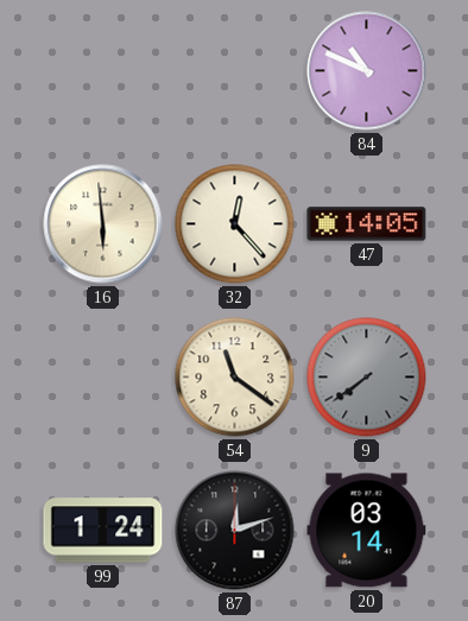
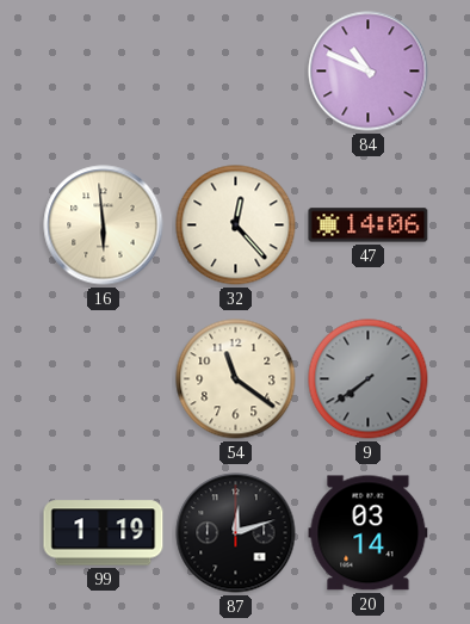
47: 14:05 -> 14:06
99: 1:24 -> 1:19
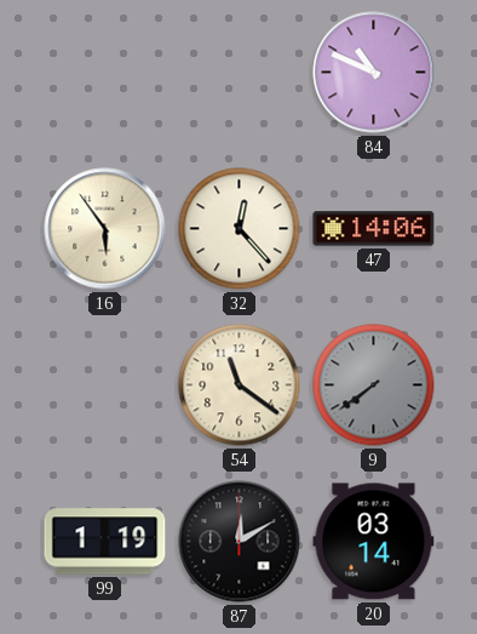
16: 5:59 -> 5:54
87: 12:12 -> 12:10
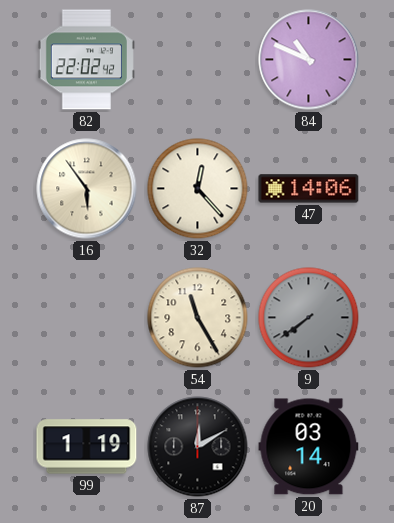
82: none -> 22:02
54: 11:21 -> 11:25
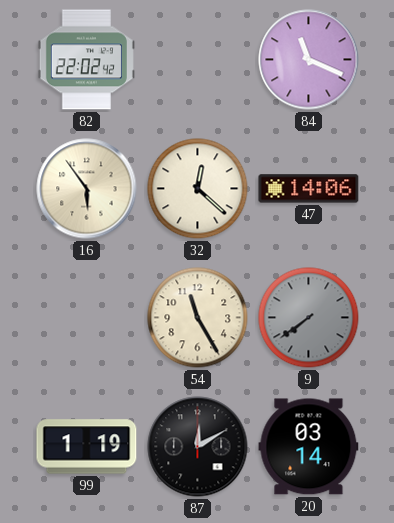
84: 10:49 -> 11:19
32: 12:23 -> 12:22
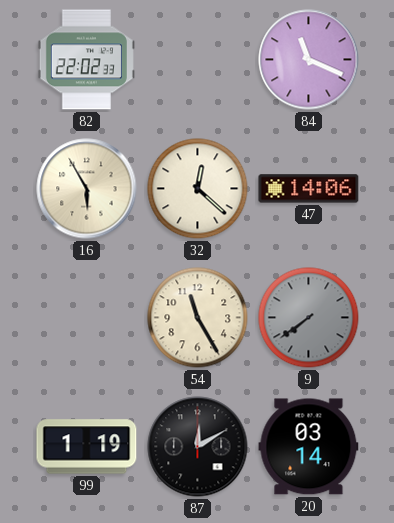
82: 22:02:42 -> 22:02:33
16: 5:54 -> 5:55
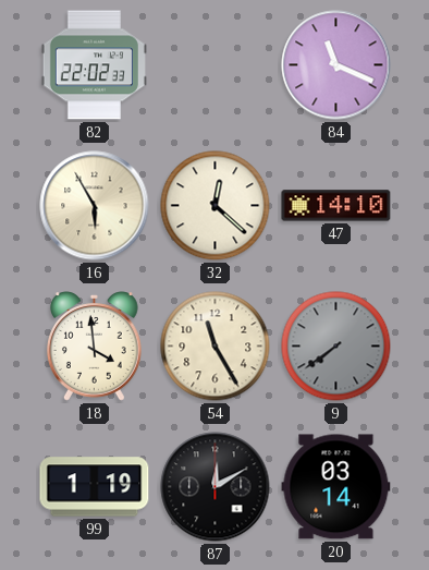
47: 14:06 -> 14:10
18: none -> 3:59
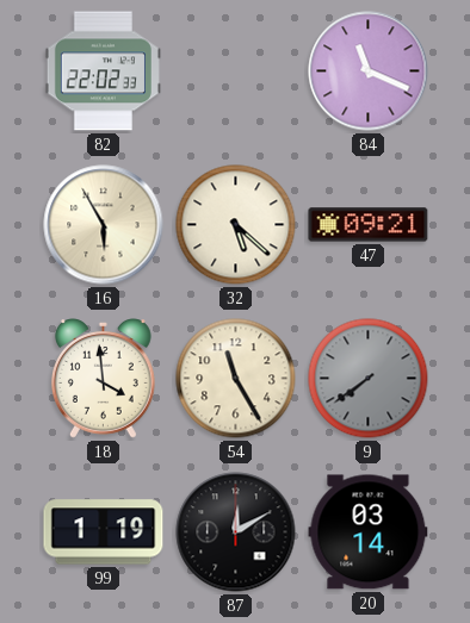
32: 12:22 -> 5:22
47: 14:10 -> 09:21
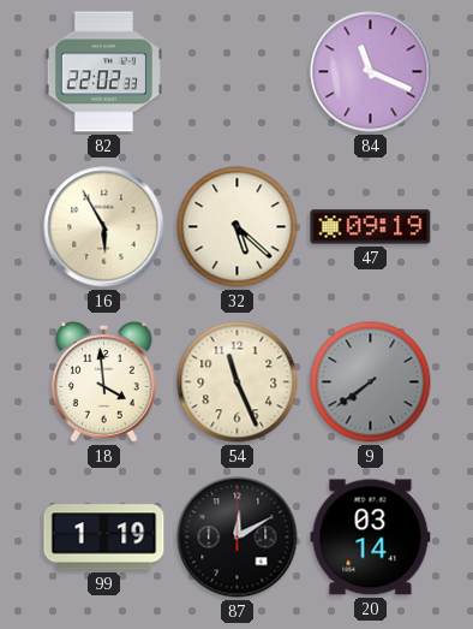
47: 09:21 -> 09:19
54: 11:25 -> 11:26
